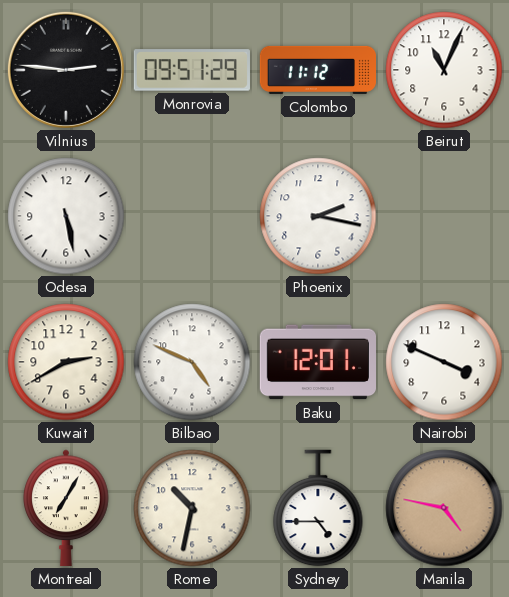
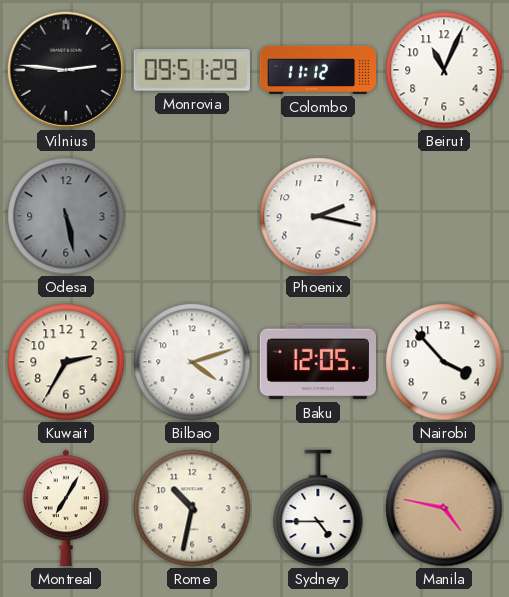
Odesa dial: white -> grey
Kuwait: 2:40 -> 2:35
Bilbao: 4:49 -> 4:12
Baku: 12:01 -> 12:05
Nairobi: 3:49 -> 3:53
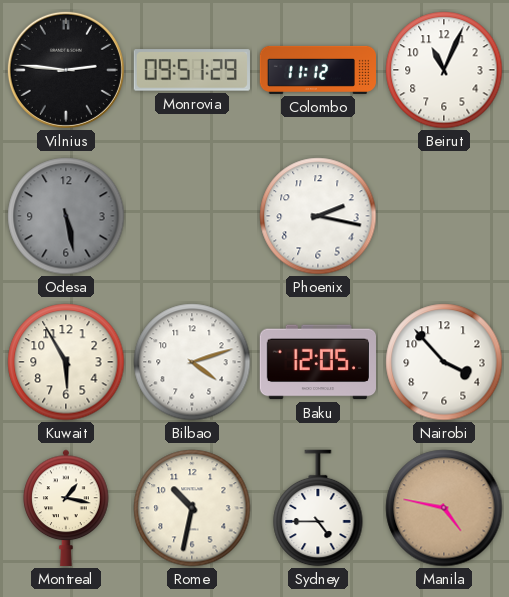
Kuwait: 2:35 -> 5:55
Montreal: 7:05 -> 1:17
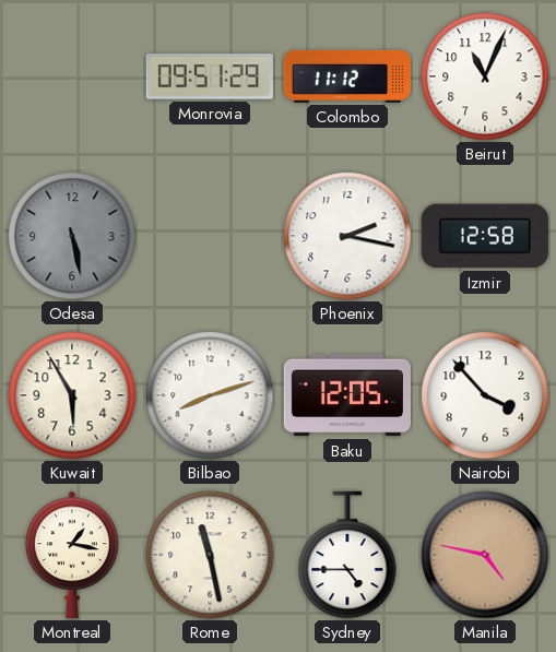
Vilnius: 2:46 -> none
Izmir: none -> 12:58
Bilbao: 4:12 -> 8:12
Rome: 10:32 -> 11:28
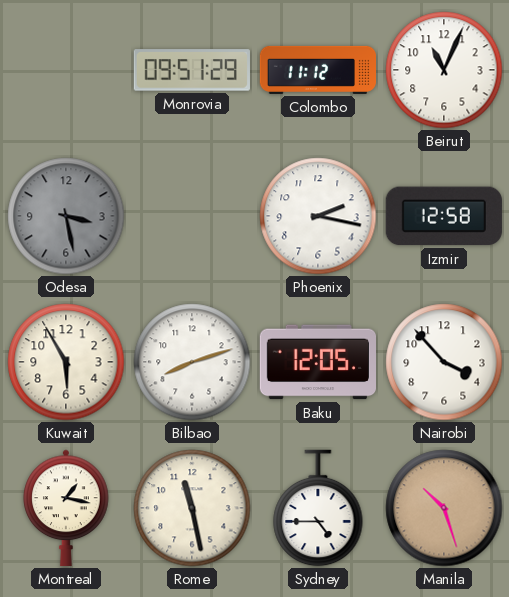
Odesa: 5:28 -> 3:28
Manila: 4:47 -> 10:27
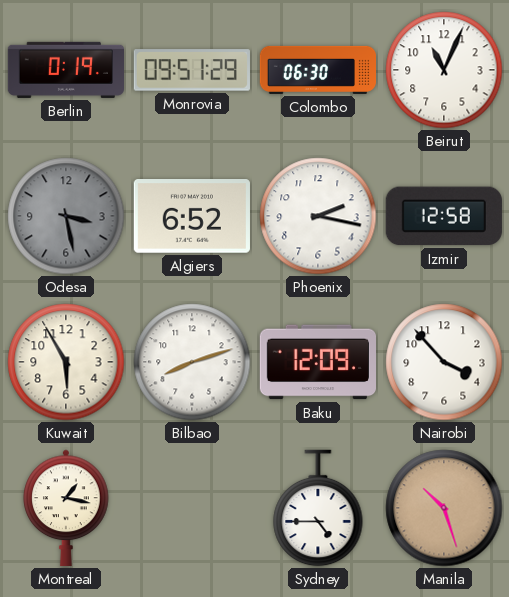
Berlin: none -> 0:19
Colombo: 11:12 -> 06:30
Algiers: none -> 6:52
Baku: 12:05 -> 12:09
Rome: 11:28 -> none
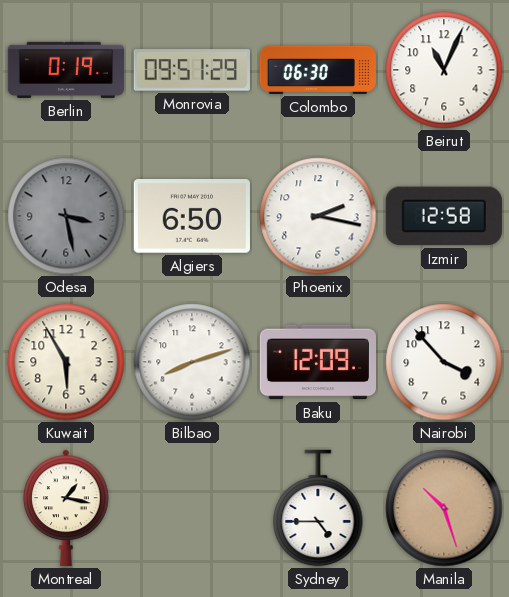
Algiers: 6:52 -> 6:50
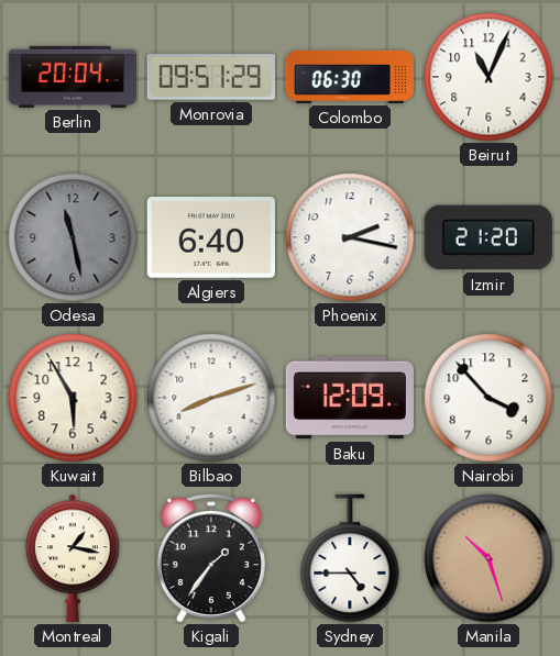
Berlin: 0:19 -> 20:04
Odesa: 3:28 -> 11:28
Algiers: 6:50 -> 6:40
Izmir: 12:58 -> 21:20
Kigali: none -> 1:36
